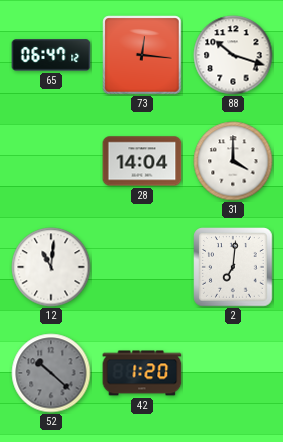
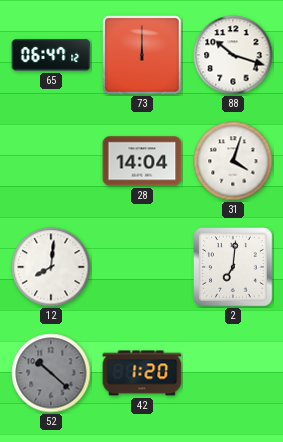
73: 12:16 -> 12:00
31: 4:00 -> 4:03
12: 11:01 -> 8:01
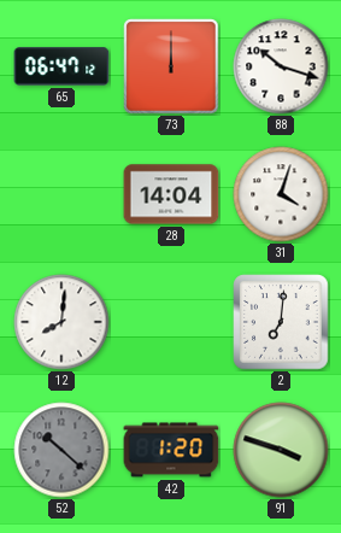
91: none -> 3:48
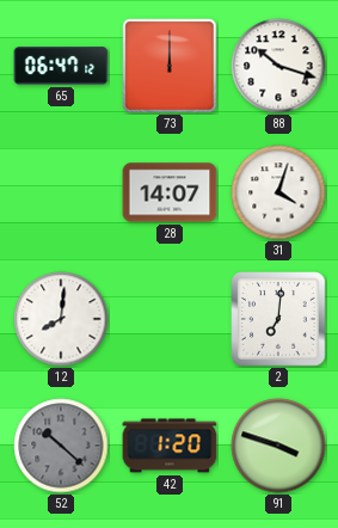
28: 14:04 -> 14:07
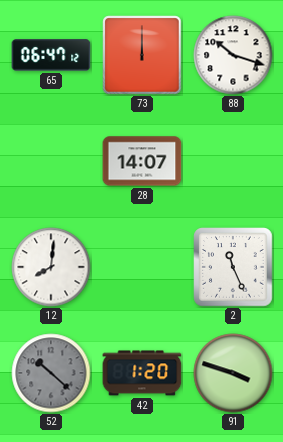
31: 4:03 -> none
2: 7:01 -> 11:26
